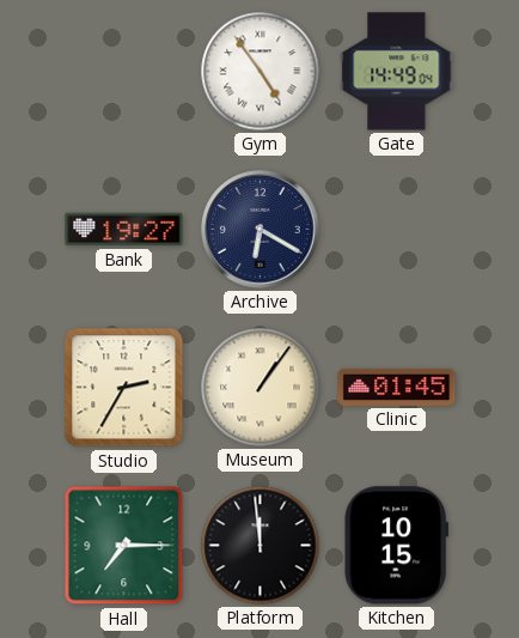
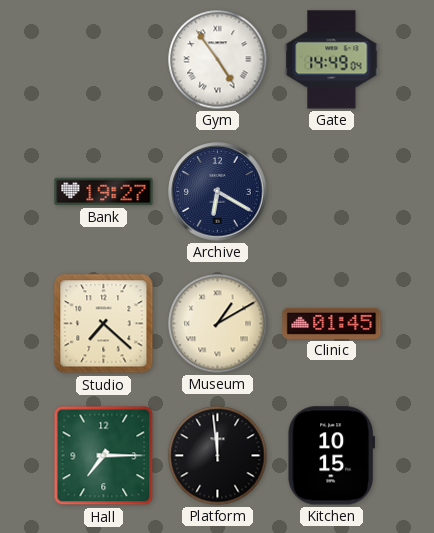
Studio: 2:35 -> 7:22
Museum: 1:06 -> 1:10
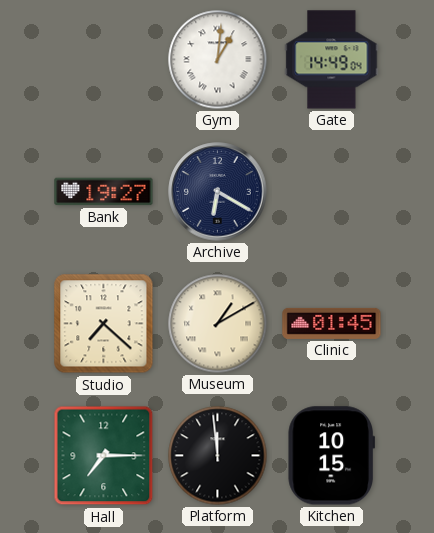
Gym: 4:54 -> 1:01
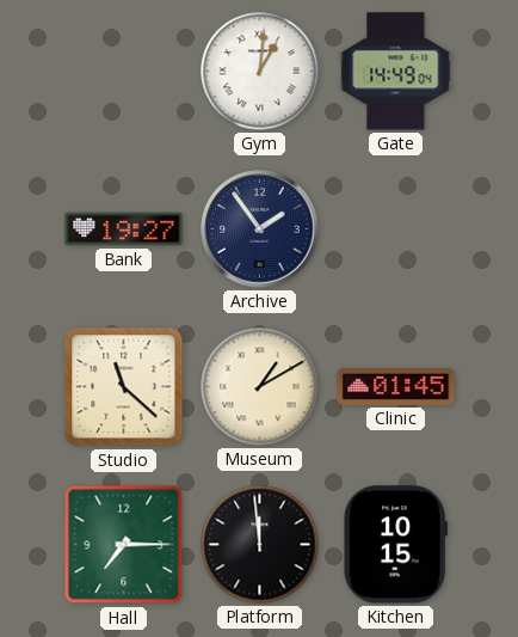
Archive: 6:20 -> 1:54
Studio: 7:22 -> 11:22
